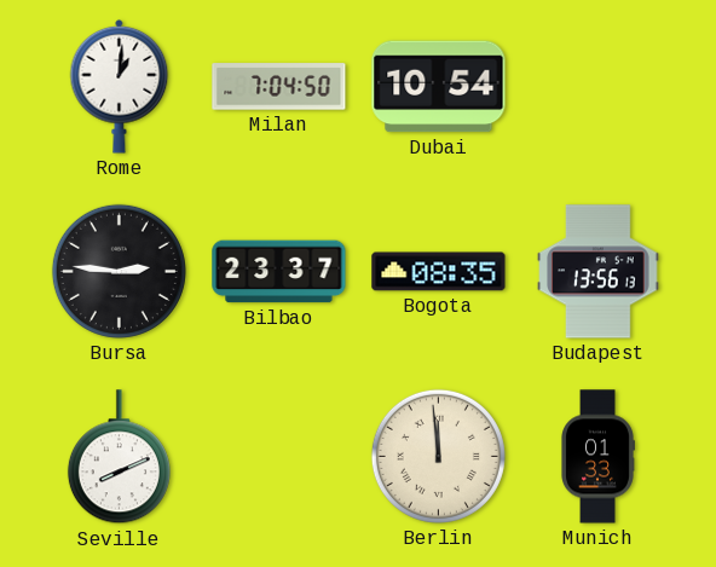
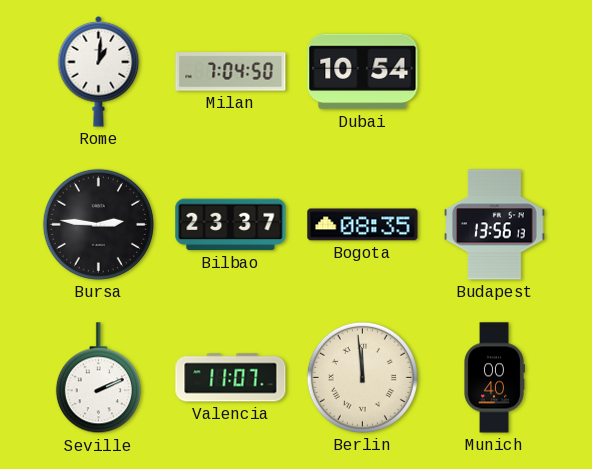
Seville: 8:11 -> 2:11
Valencia: none -> 11:07
Munich: 01:33 -> 00:40
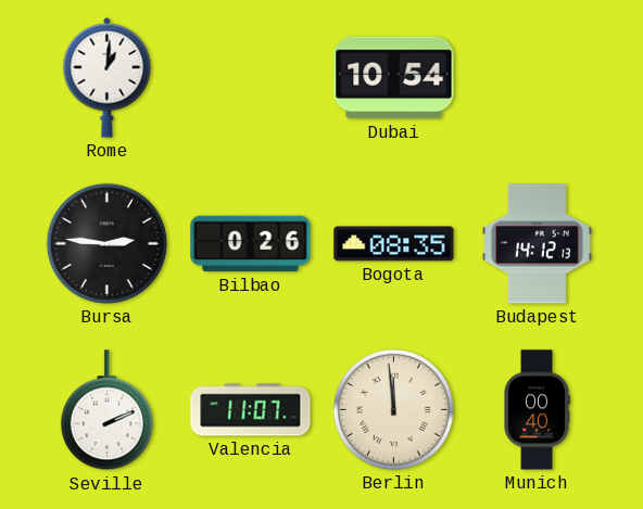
Milan: 7:04 -> none
Bilbao: 23:37 -> 0:26
Budapest: 13:56 -> 14:12
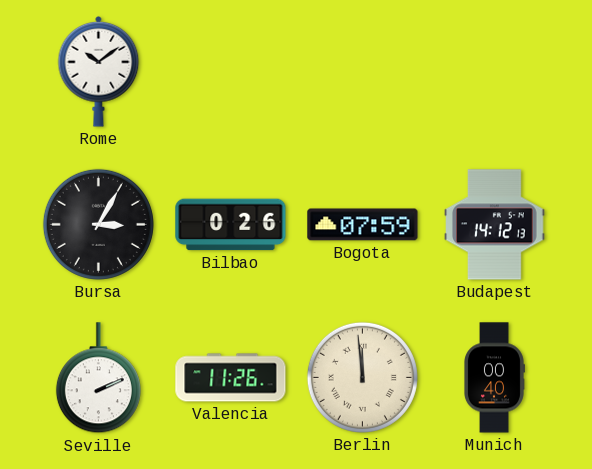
Rome: 1:01 -> 10:09
Dubai: 10:54 -> none
Bursa: 2:46 -> 3:05
Bogota: 08:35 -> 07:59
Valencia: 11:07 -> 11:26
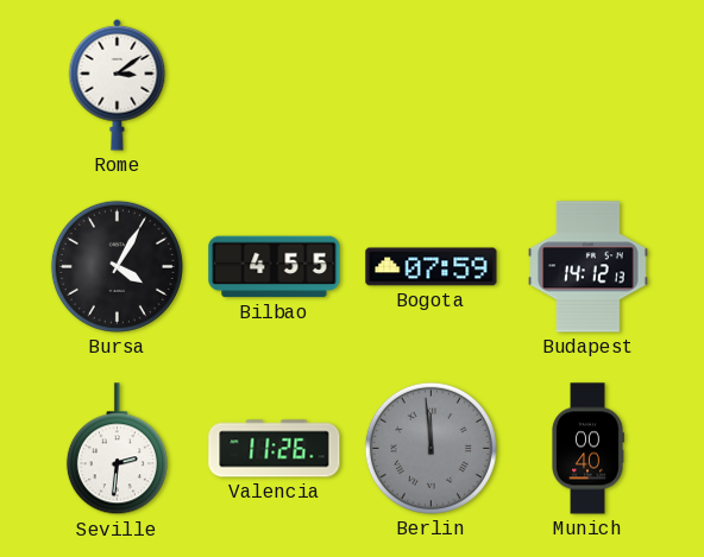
Rome: 10:09 -> 3:09
Bursa: 3:05 -> 4:05
Bilbao: 0:26 -> 4:55
Seville: 2:11 -> 2:31
Berlin dial: cream -> grey
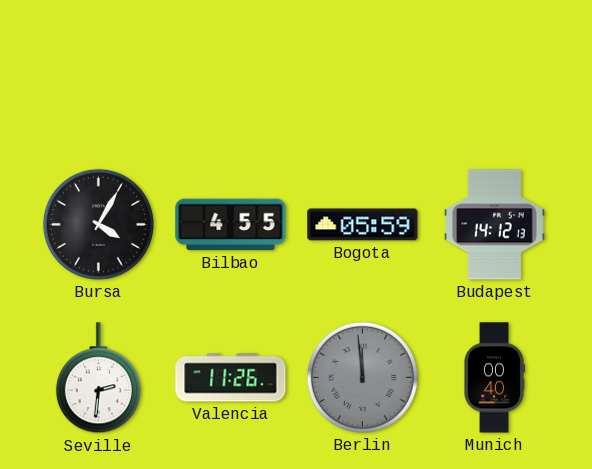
Rome: 3:09 -> none
Bogota: 07:59 -> 05:59
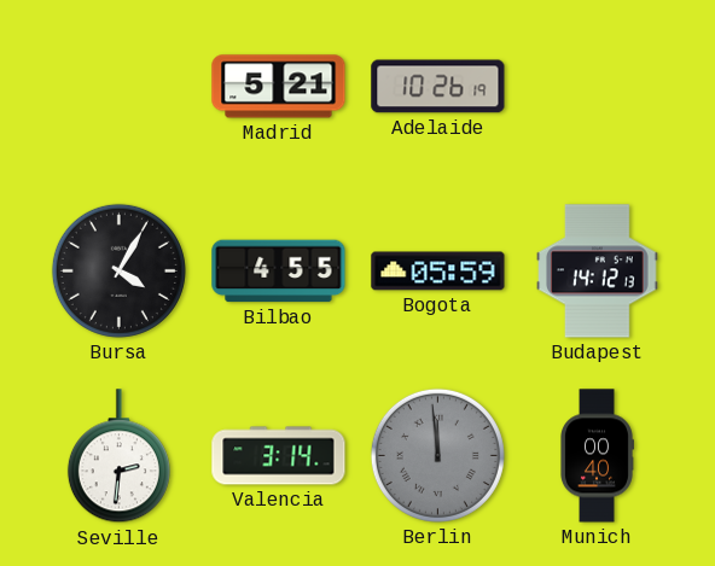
Madrid: none -> 5:21
Adelaide: none -> 10:26
Valencia: 11:26 -> 3:14
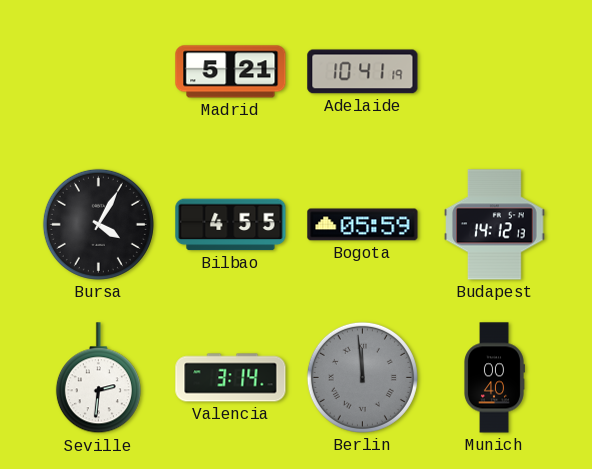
Adelaide: 10:26 -> 10:41
